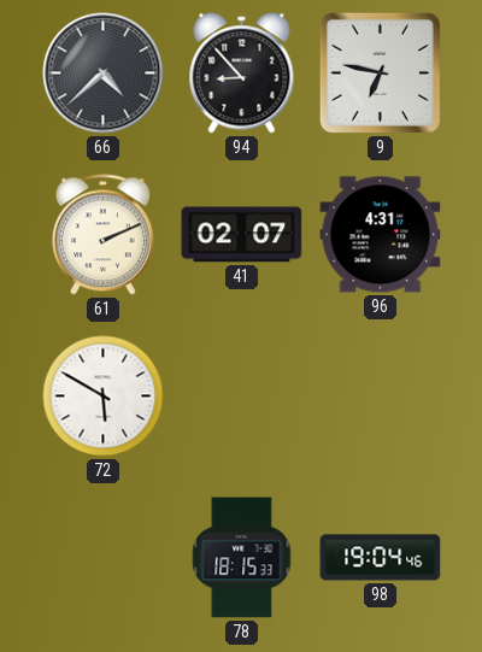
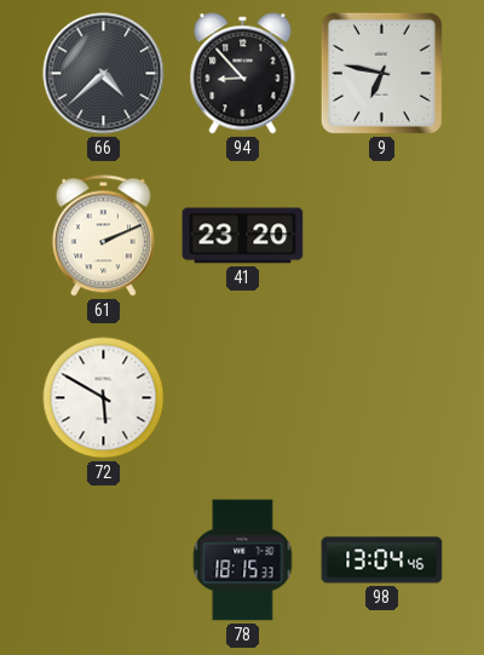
41: 02:07 -> 23:20
96: 4:31 -> none
98: 19:04 -> 13:04
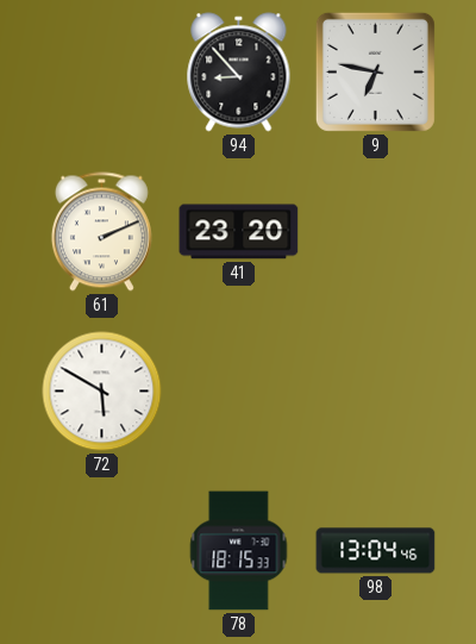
66: 4:38 -> none
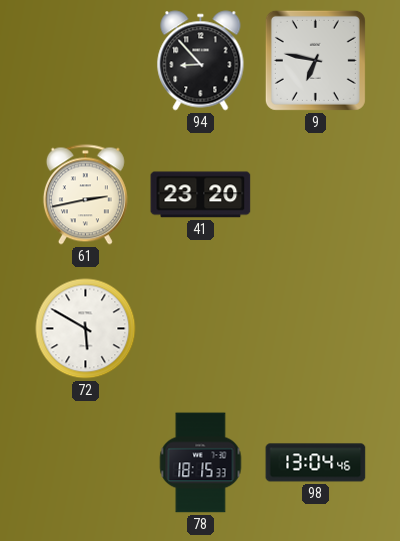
61: 2:11 -> 2:43
